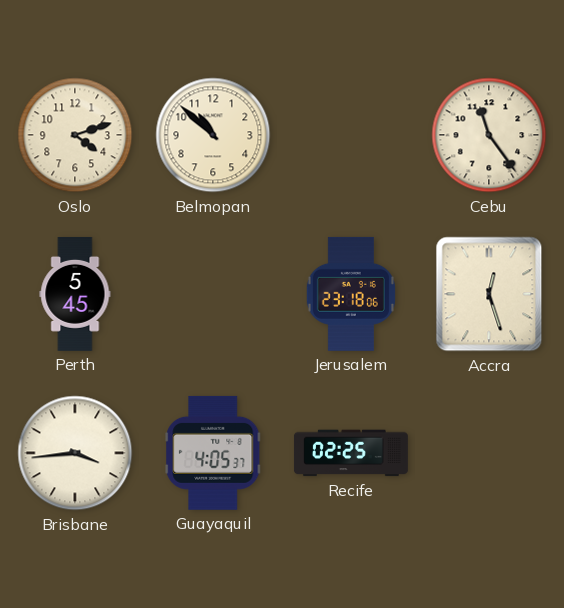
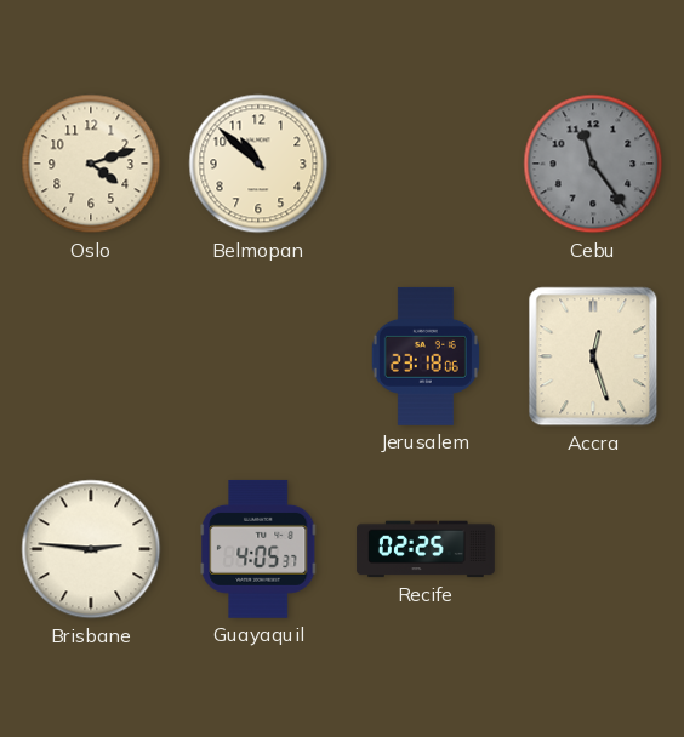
Cebu dial: cream -> grey
Perth: 5:45 -> none
Brisbane: 3:44 -> 2:46
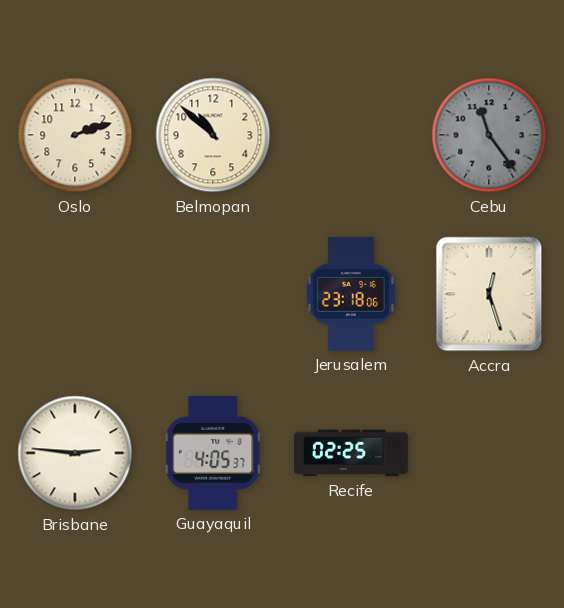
Oslo: 4:12 -> 2:12
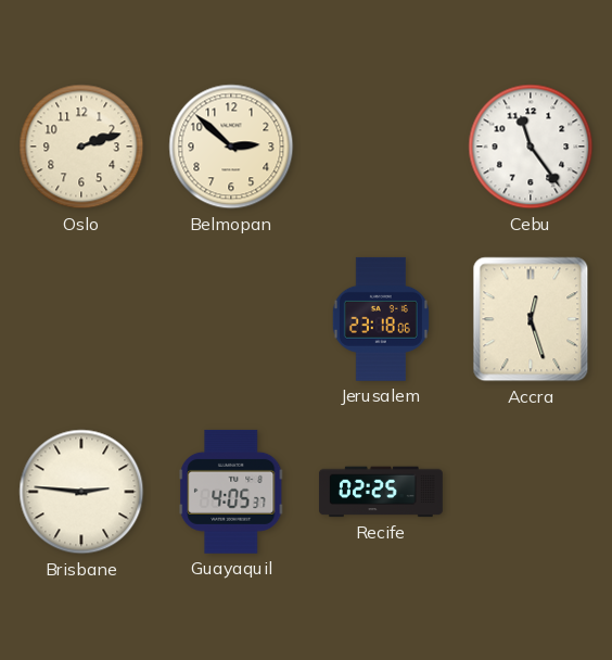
Belmopan: 10:52 -> 2:52
Cebu dial: grey -> white
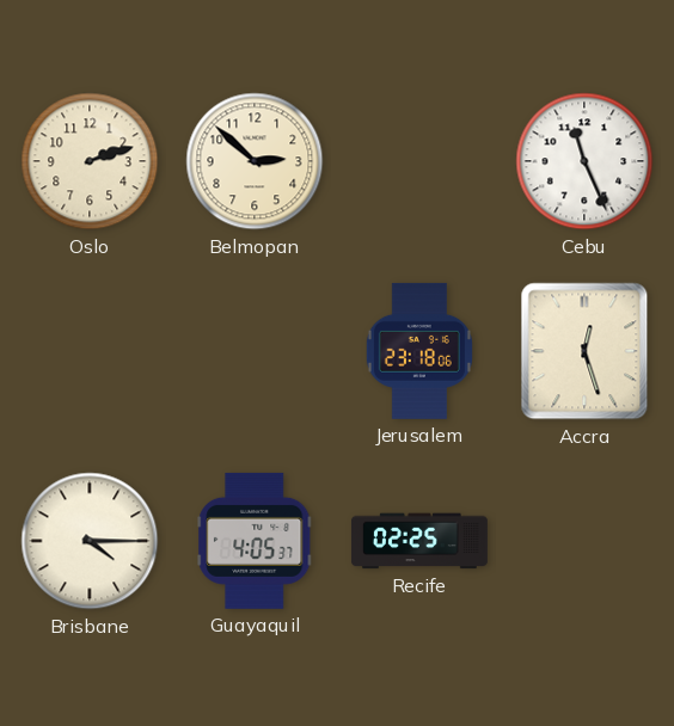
Cebu: 11:24 -> 11:26
Brisbane: 2:46 -> 4:15
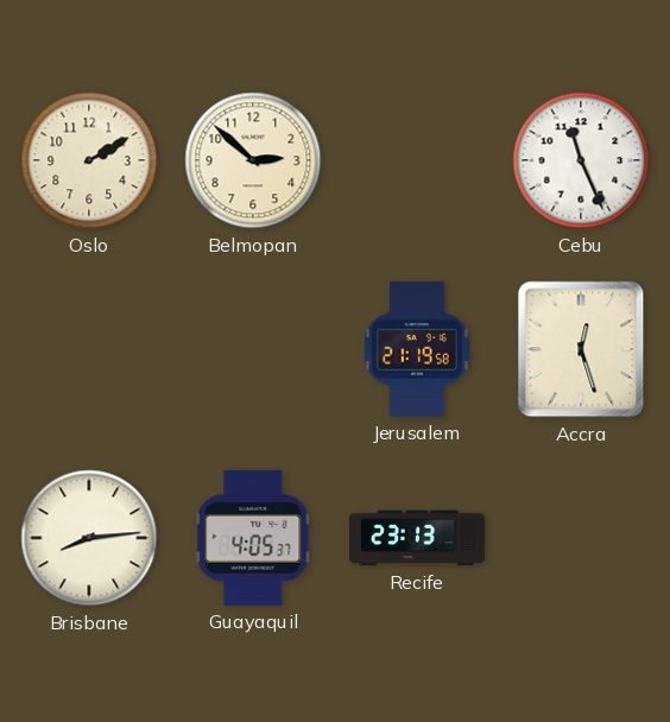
Oslo: 2:12 -> 2:10
Jerusalem: 23:18 -> 21:19
Brisbane: 4:15 -> 8:14
Recife: 02:25 -> 23:13
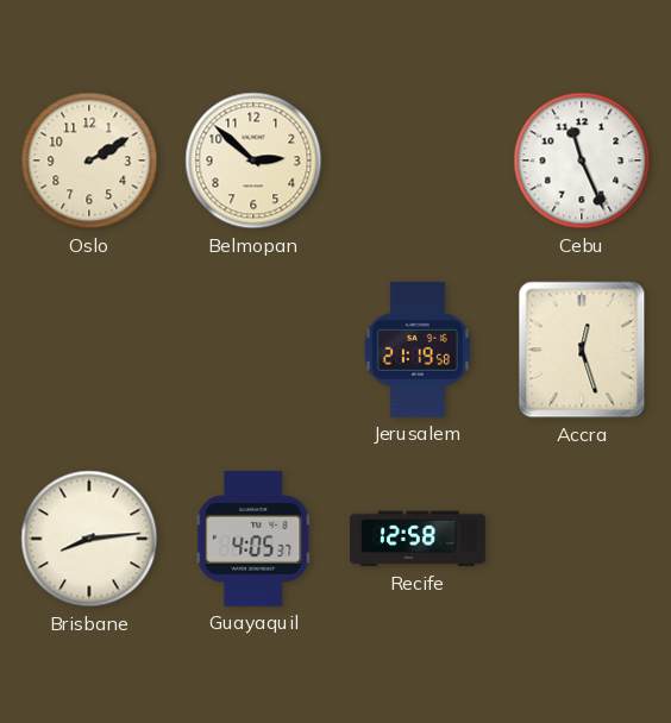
Recife: 23:13 -> 12:58
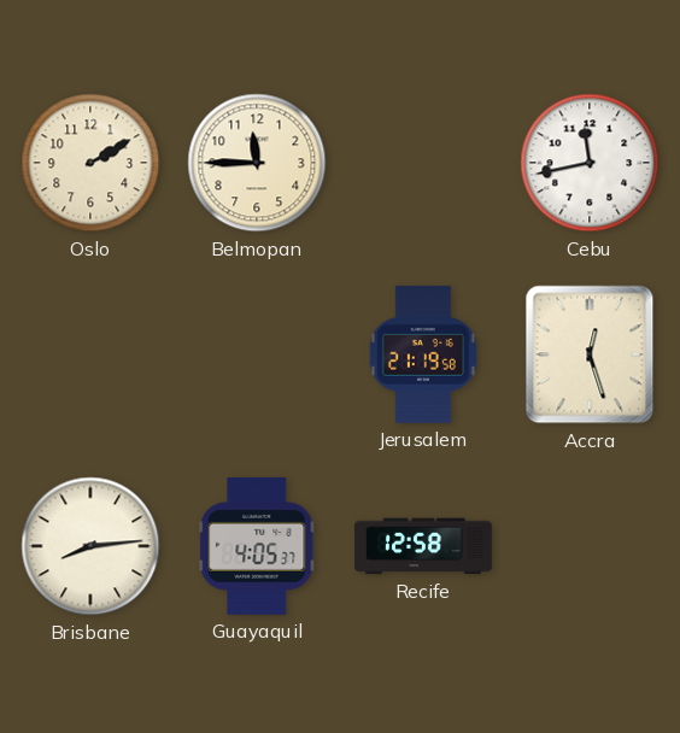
Belmopan: 2:52 -> 11:45
Cebu: 11:26 -> 11:43
